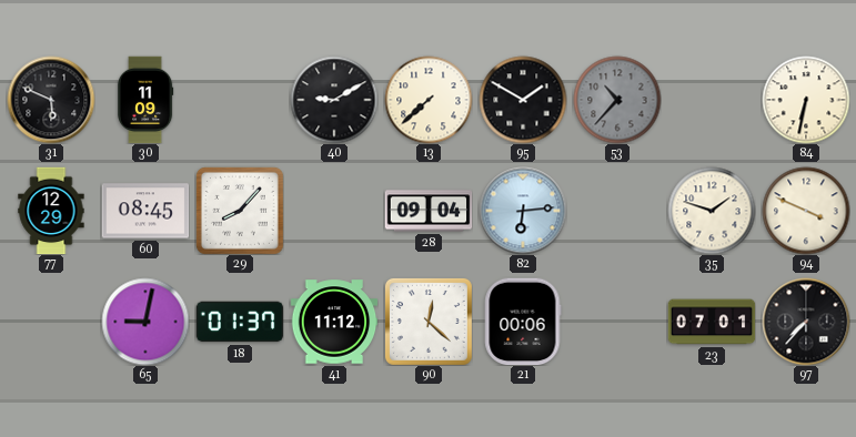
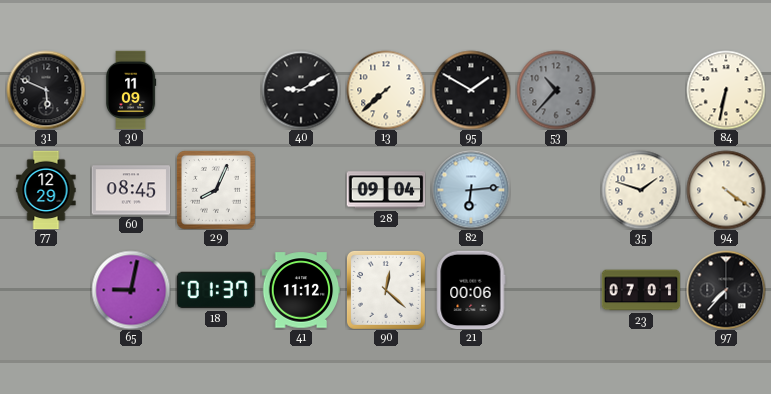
29: 8:07 -> 8:04
94: 3:49 -> 4:21
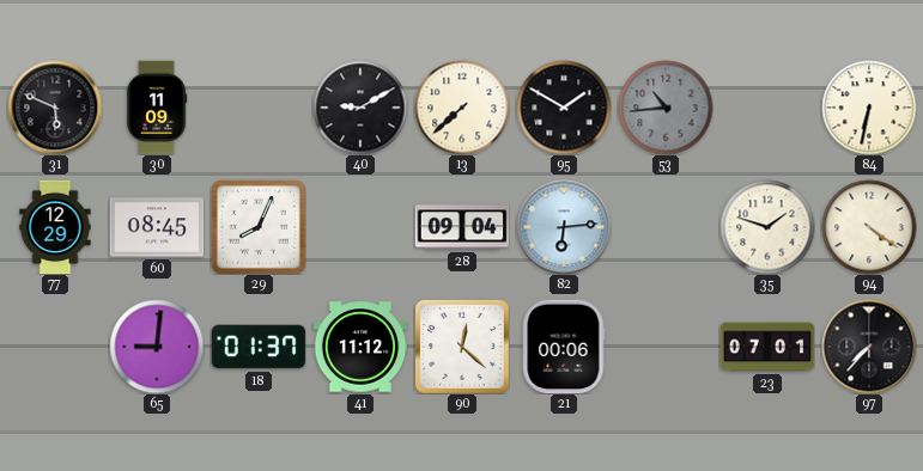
53: 10:37 -> 10:44
65: 9:02 -> 9:01
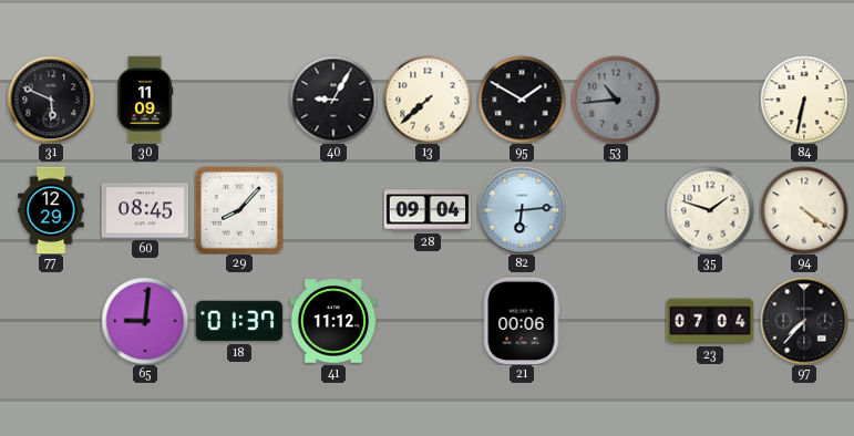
40: 9:10 -> 9:05
29: 8:04 -> 8:07
90: 12:22 -> none
23: 07:01 -> 07:04
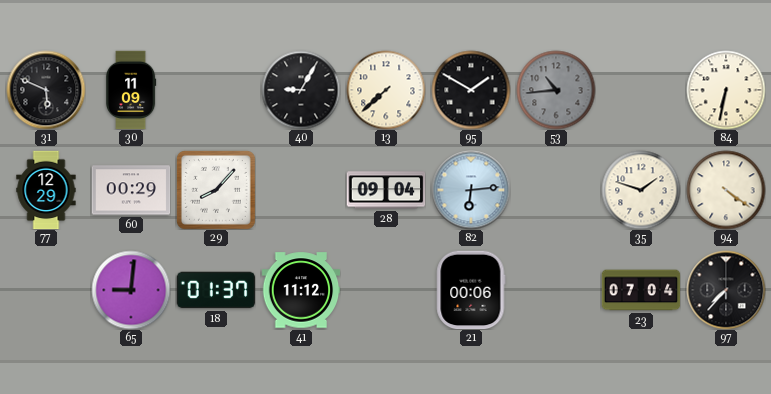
60: 08:45 -> 00:29
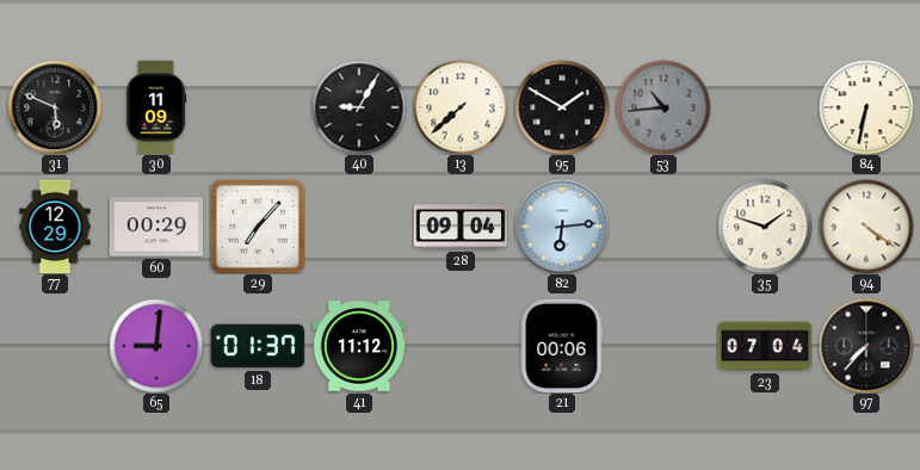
29: 8:07 -> 7:07
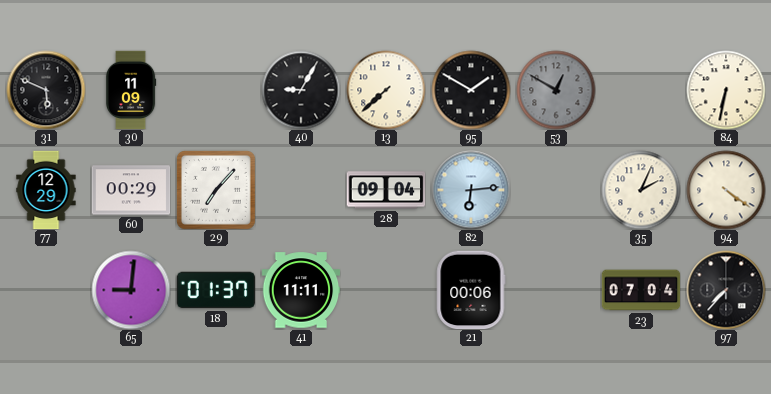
53: 10:44 -> 12:50
35: 1:48 -> 2:04
41: 11:12 -> 11:11
